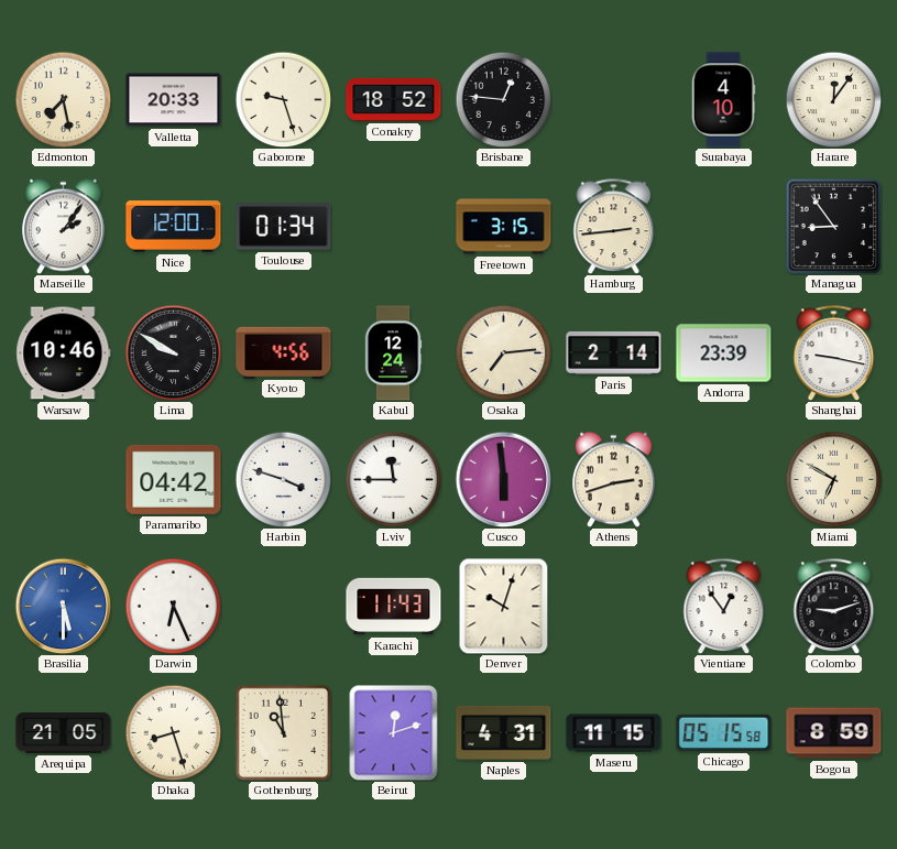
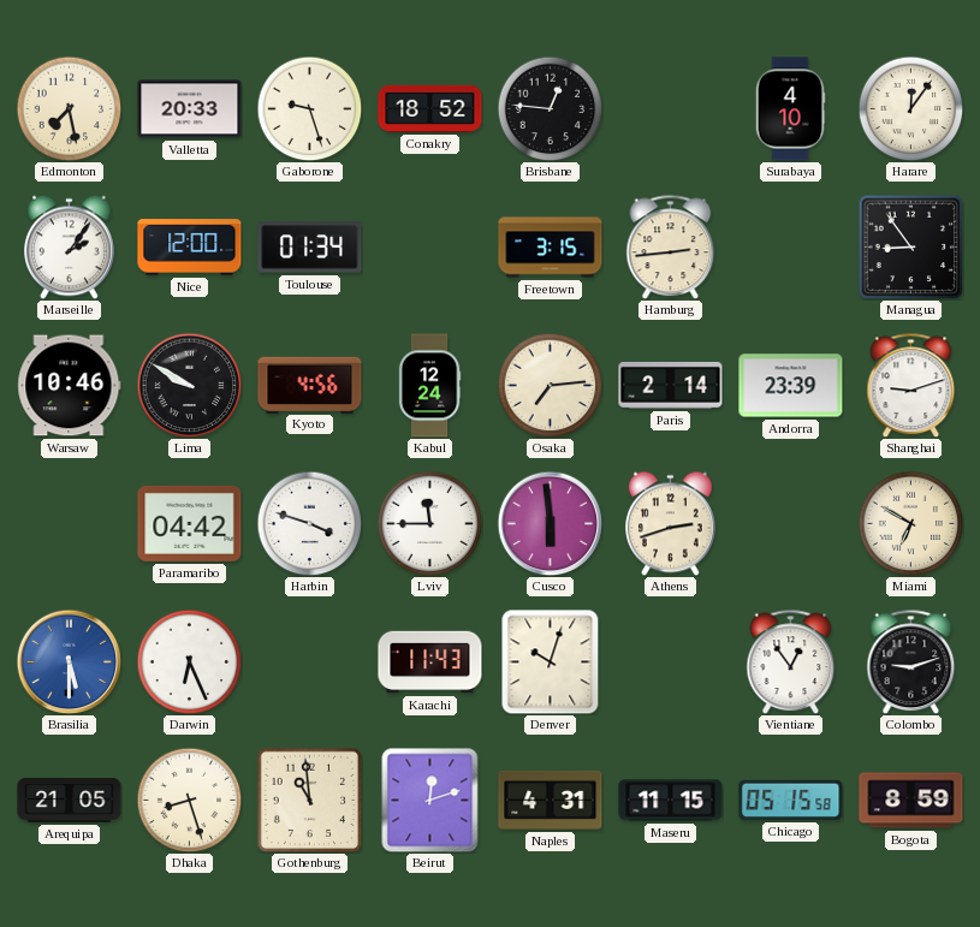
Shanghai: 9:17 -> 9:12
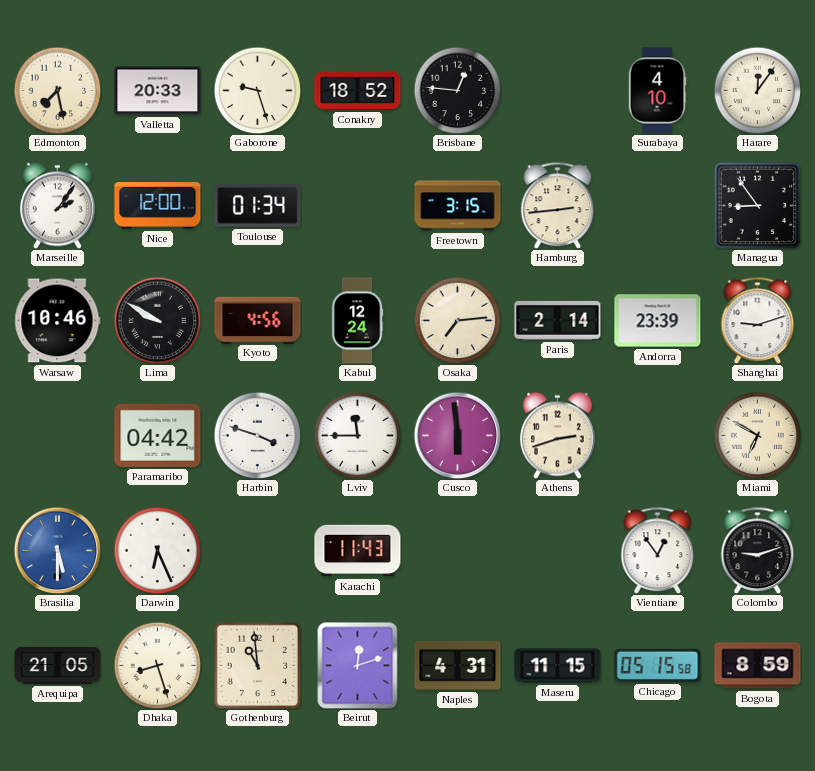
Denver: 10:03 -> none
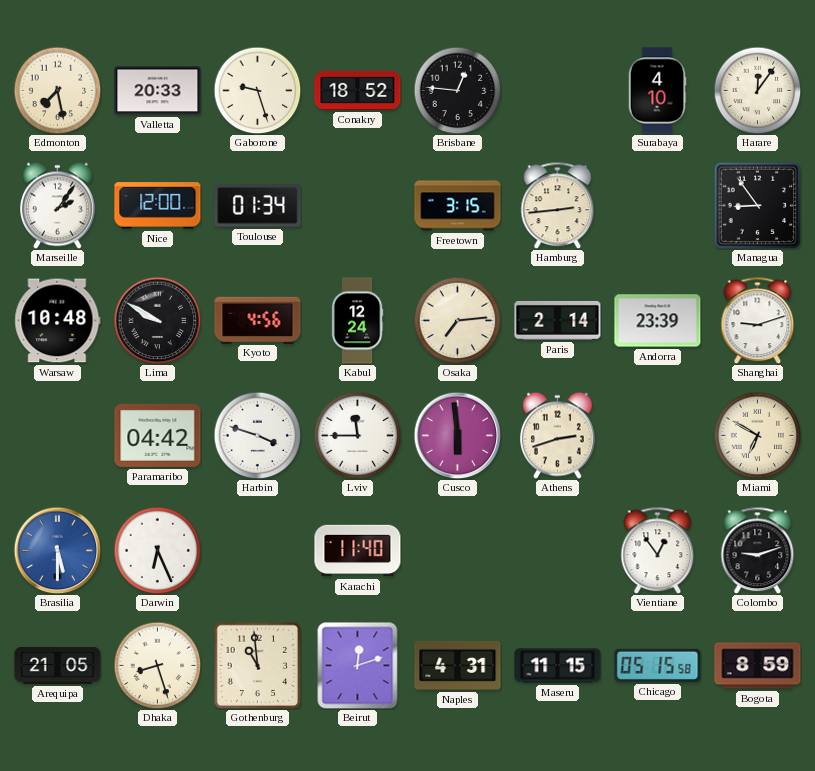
Warsaw: 10:46 -> 10:48
Karachi: 11:43 -> 11:40
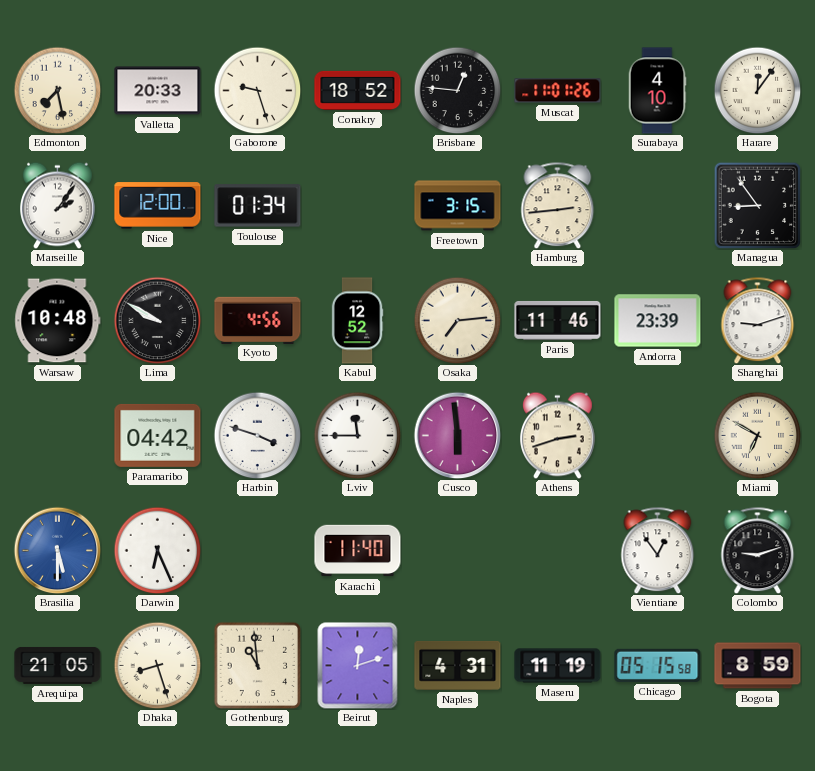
Muscat: none -> 11:01
Kabul: 12:24 -> 12:52
Paris: 2:14 -> 11:46
Maseru: 11:15 -> 11:19
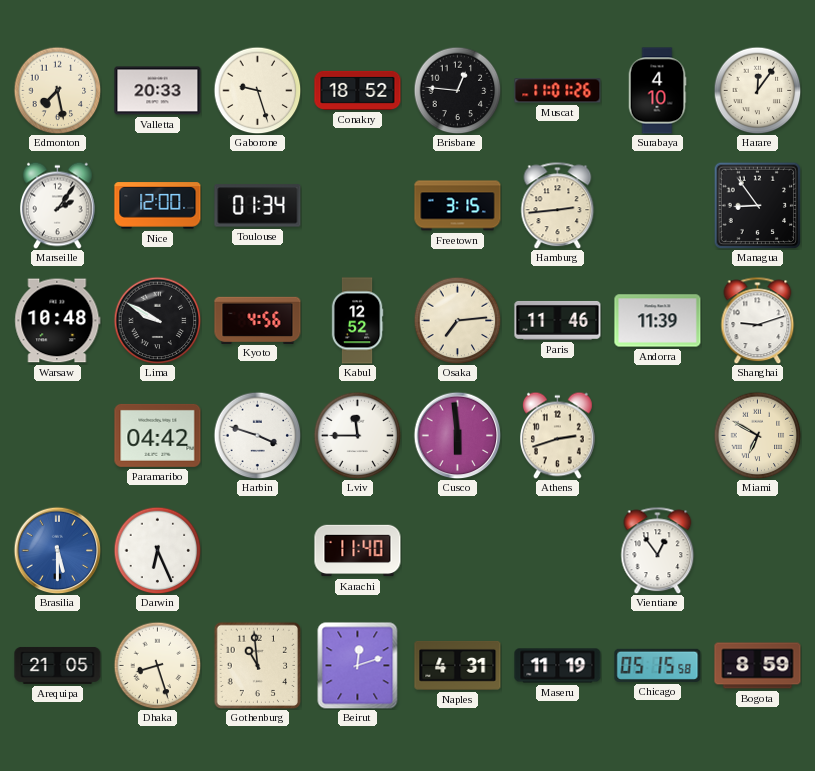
Andorra: 23:39 -> 11:39
Colombo: 9:12 -> none
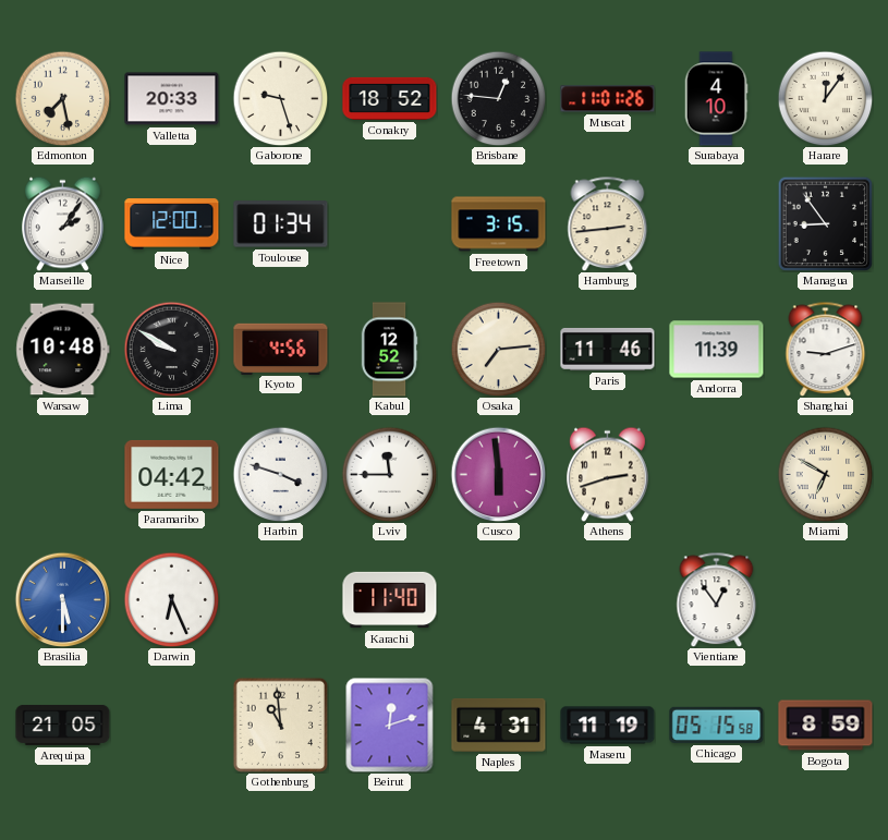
Dhaka: 8:27 -> none
